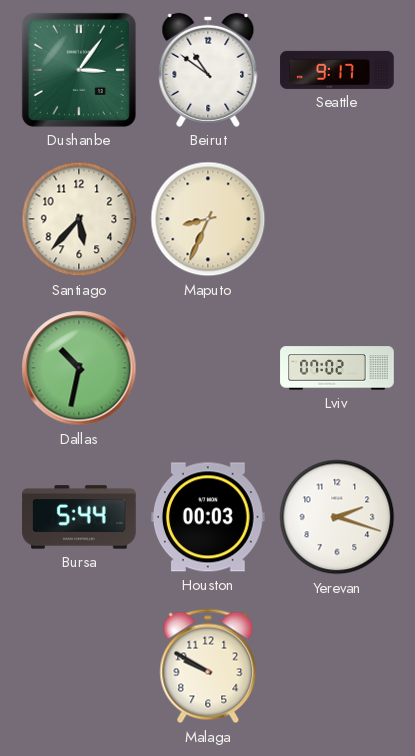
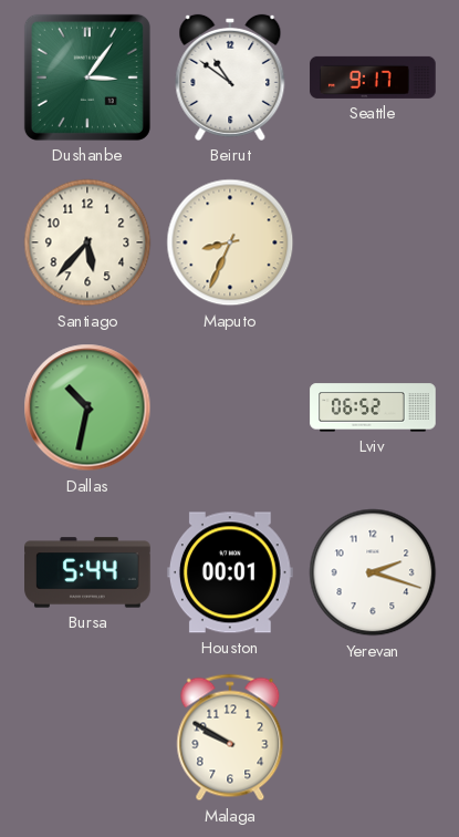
Lviv: 07:02 -> 06:52
Houston: 00:03 -> 00:01
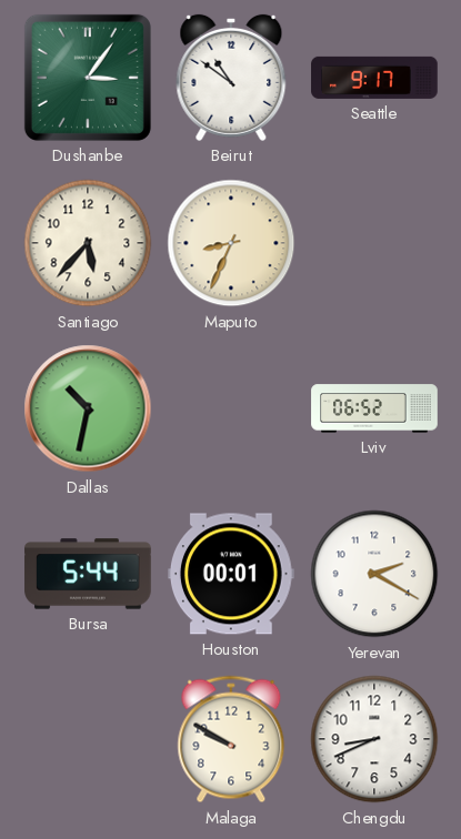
Yerevan: 2:18 -> 2:20
Chengdu: none -> 8:41
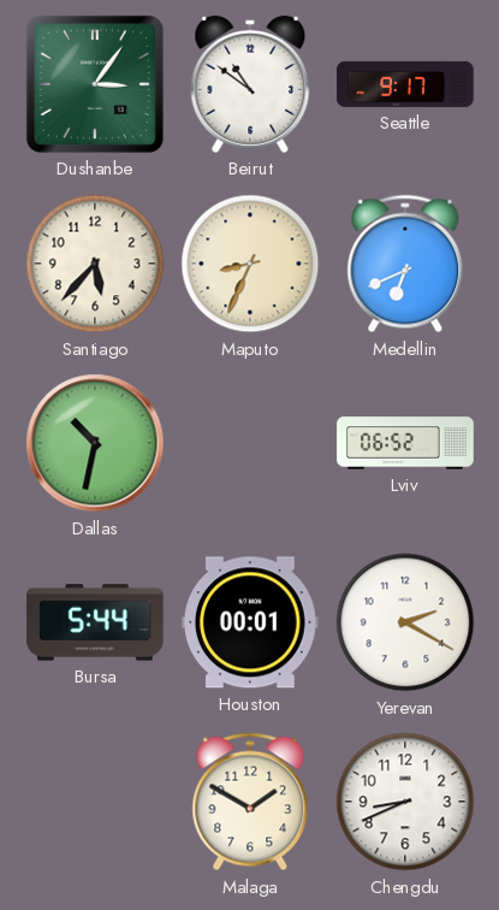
Medellin: none -> 6:41
Malaga: 9:50 -> 1:50
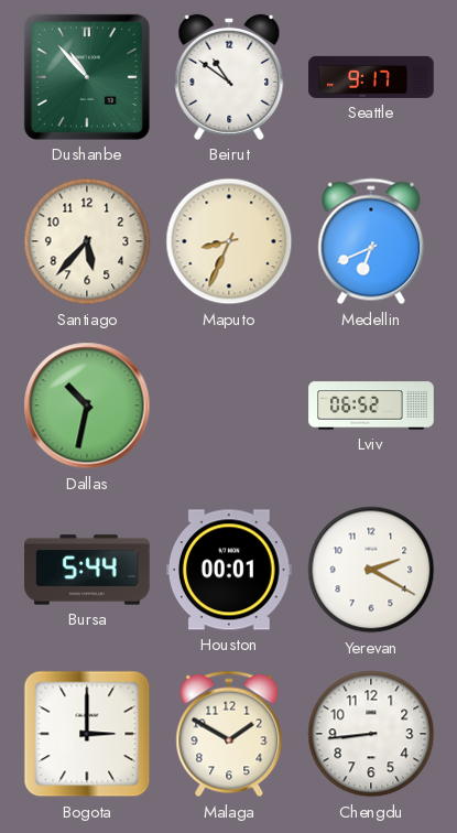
Dushanbe: 3:06 -> 10:53
Bogota: none -> 3:00
Chengdu: 8:41 -> 8:44
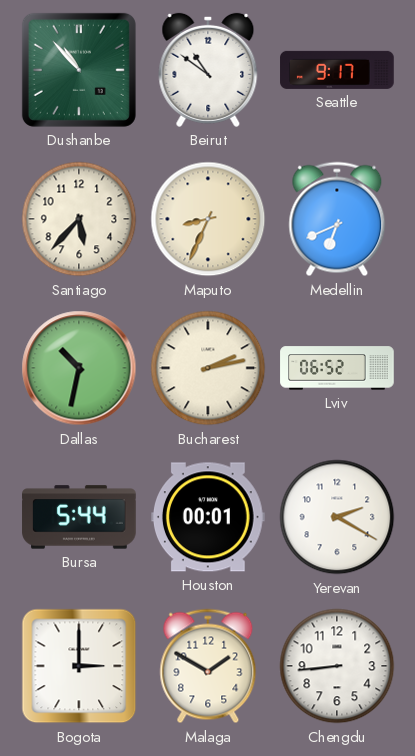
Bucharest: none -> 2:13
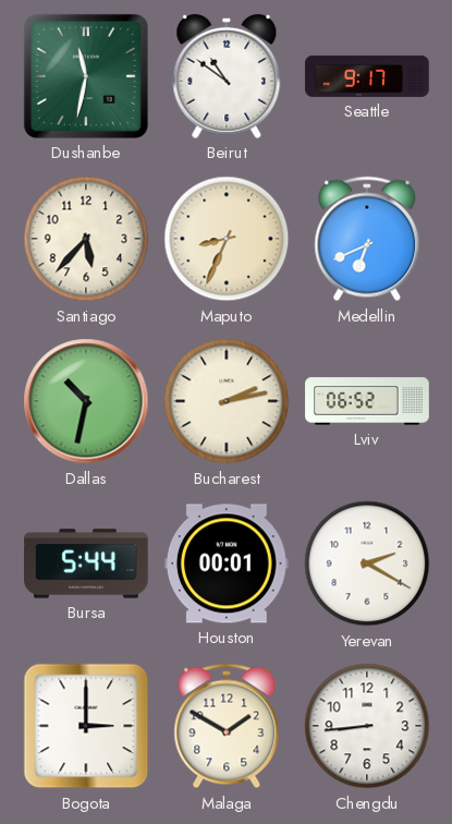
Dushanbe: 10:53 -> 11:32
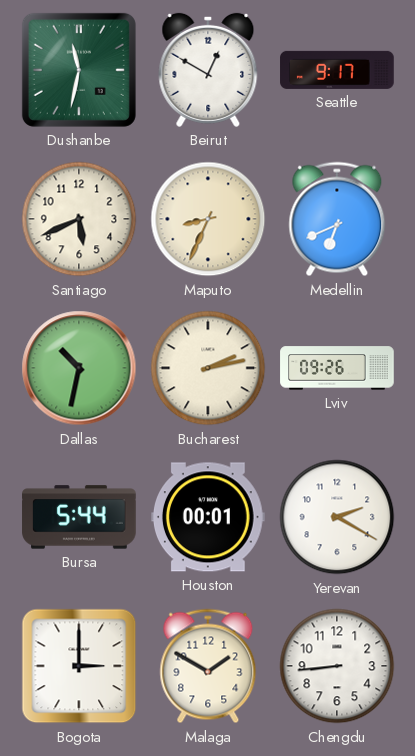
Beirut: 10:51 -> 12:50
Santiago: 5:37 -> 5:41
Lviv: 06:52 -> 09:26
